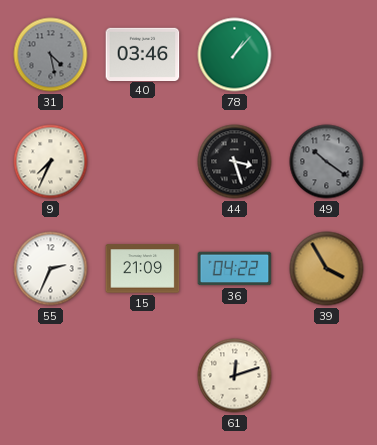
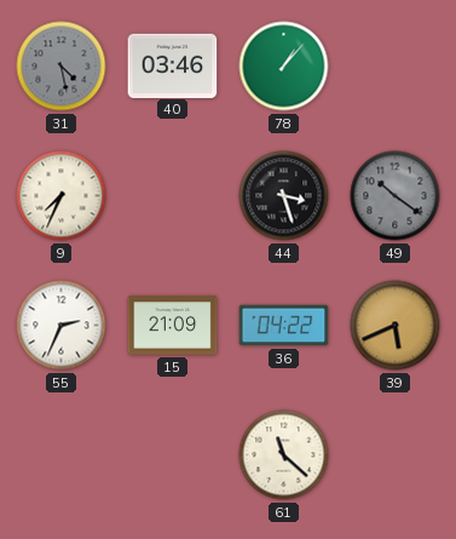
39: 3:55 -> 5:41
61: 12:12 -> 11:22
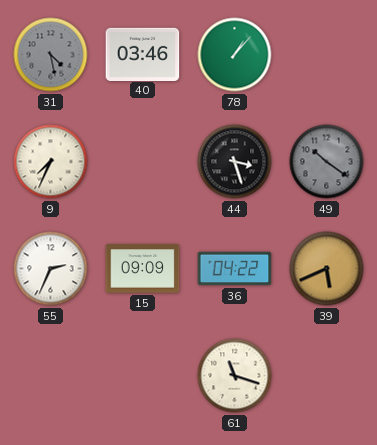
15: 21:09 -> 09:09
61: 11:22 -> 11:18
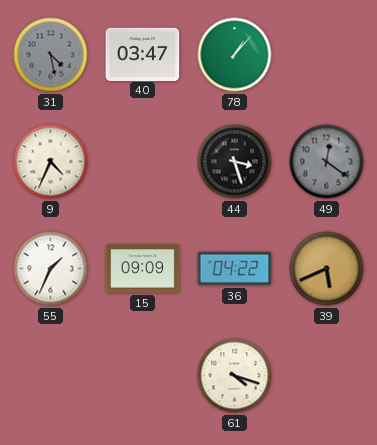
40: 03:46 -> 03:47
9: 7:34 -> 4:34
49: 10:21 -> 12:21
55: 2:34 -> 1:34
61: 11:18 -> 4:18
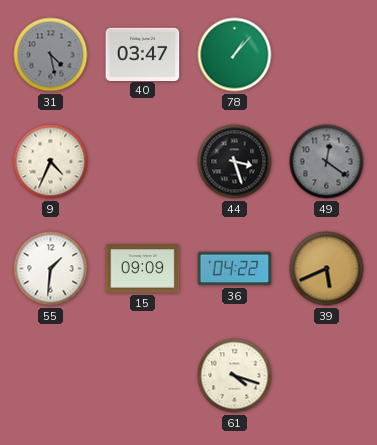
55: 1:34 -> 1:31
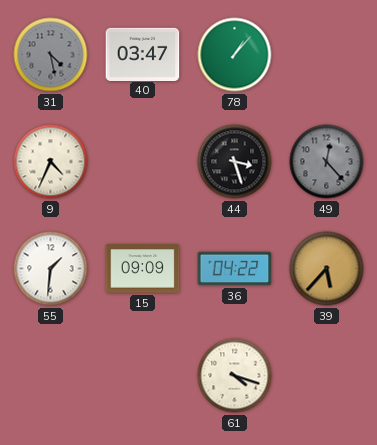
49: 12:21 -> 12:23
39: 5:41 -> 5:37
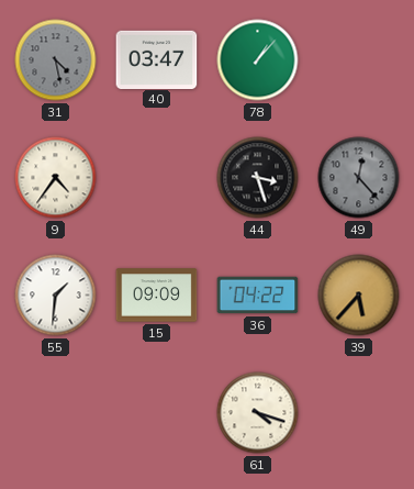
9: 4:34 -> 4:36
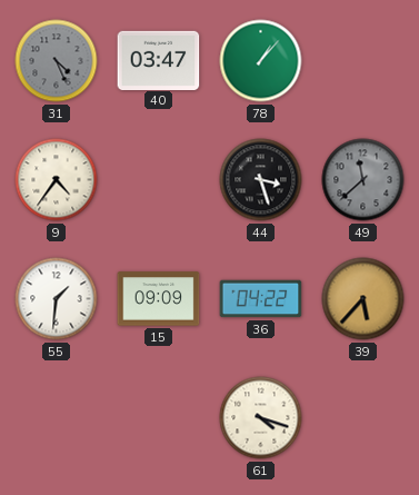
31: 4:28 -> 4:26
49: 12:23 -> 11:38
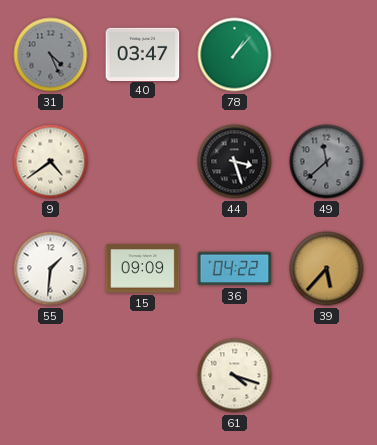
9: 4:36 -> 4:39
